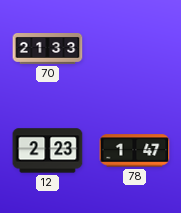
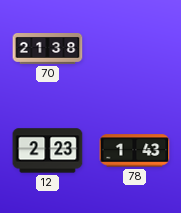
70: 21:33 -> 21:38
78: 1:47 -> 1:43
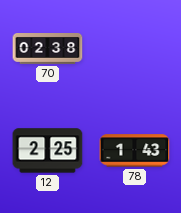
70: 21:38 -> 02:38
12: 2:23 -> 2:25
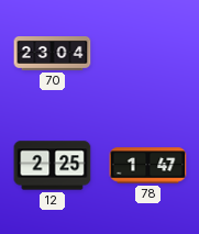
70: 02:38 -> 23:04
78: 1:43 -> 1:47
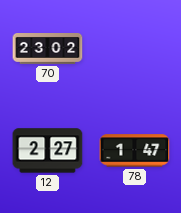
70: 23:04 -> 23:02
12: 2:25 -> 2:27
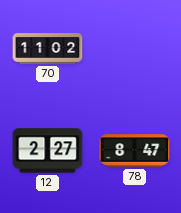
70: 23:02 -> 11:02
78: 1:47 -> 8:47
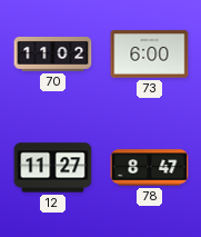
73: none -> 6:00
12: 2:27 -> 11:27
